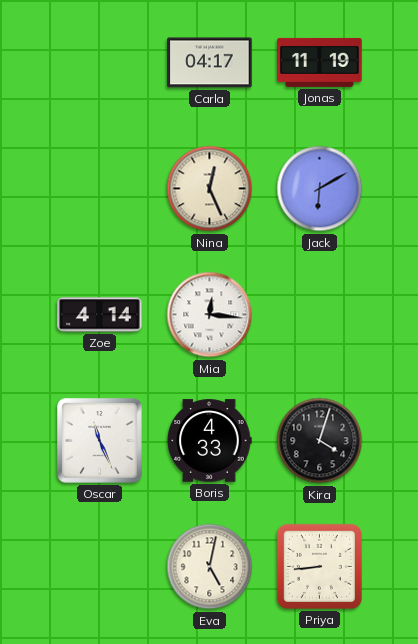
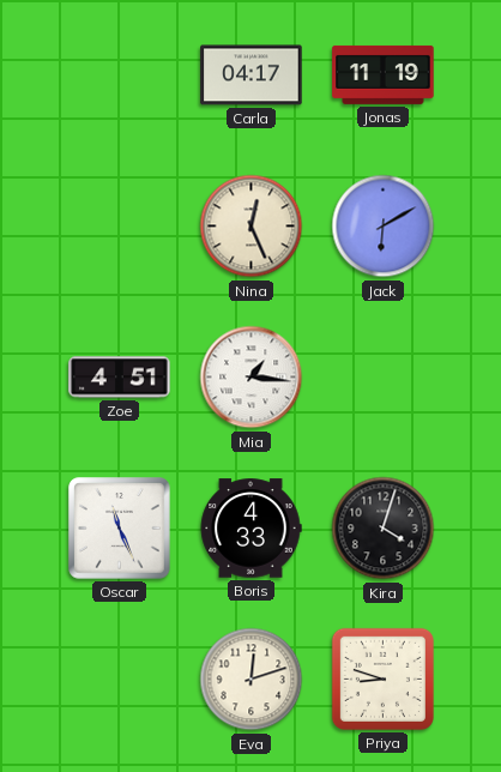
Zoe: 4:14 -> 4:51
Mia: 12:16 -> 1:16
Eva: 5:02 -> 12:12
Priya: 8:44 -> 8:48
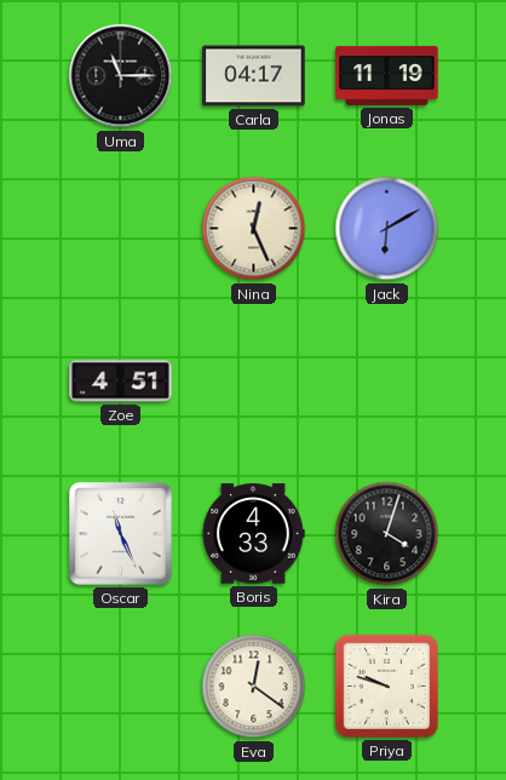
Uma: none -> 11:15
Mia: 1:16 -> none
Eva: 12:12 -> 12:21
Priya: 8:48 -> 9:48
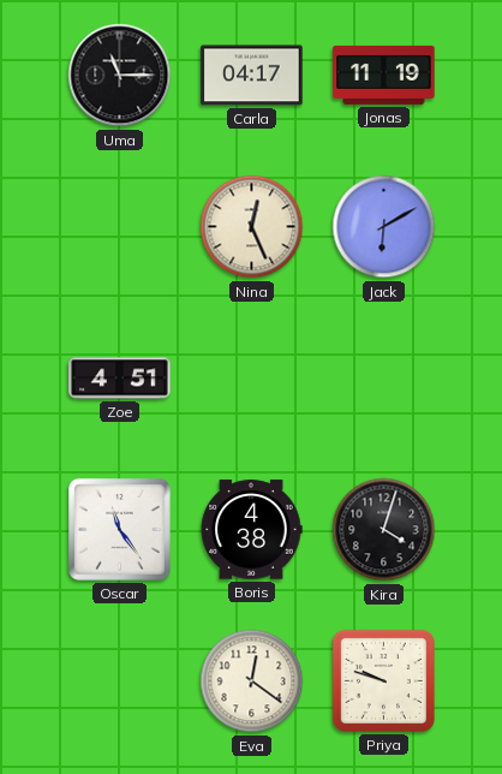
Oscar: 11:26 -> 11:24
Boris: 4:33 -> 4:38
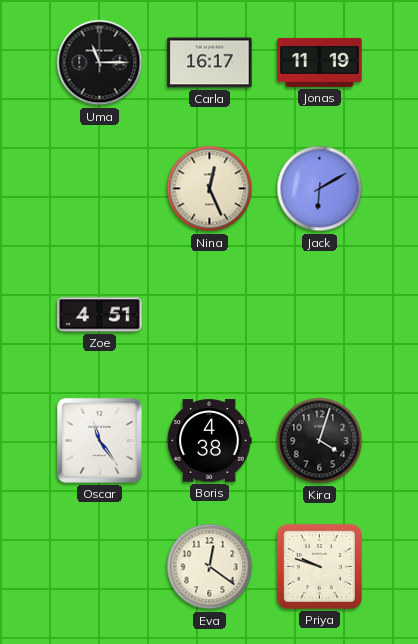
Carla: 04:17 -> 16:17
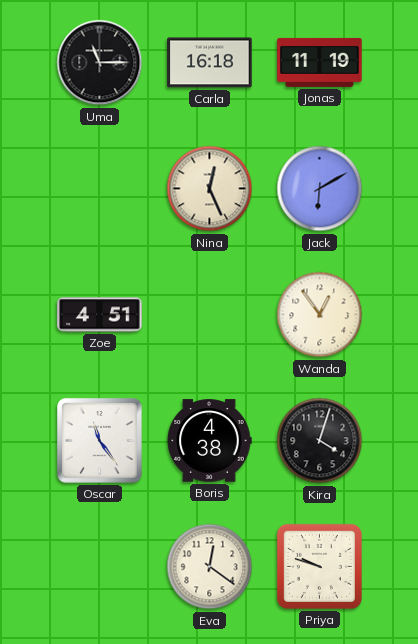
Carla: 16:17 -> 16:18
Wanda: none -> 12:54
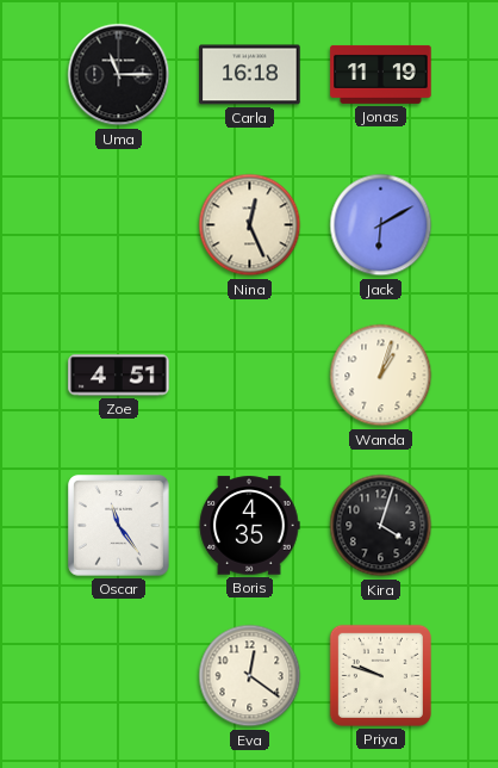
Wanda: 12:54 -> 1:03
Boris: 4:38 -> 4:35
